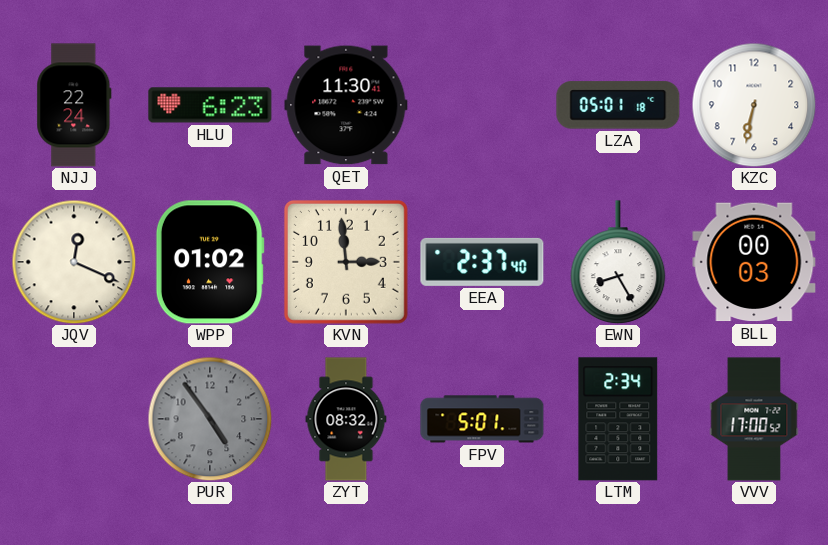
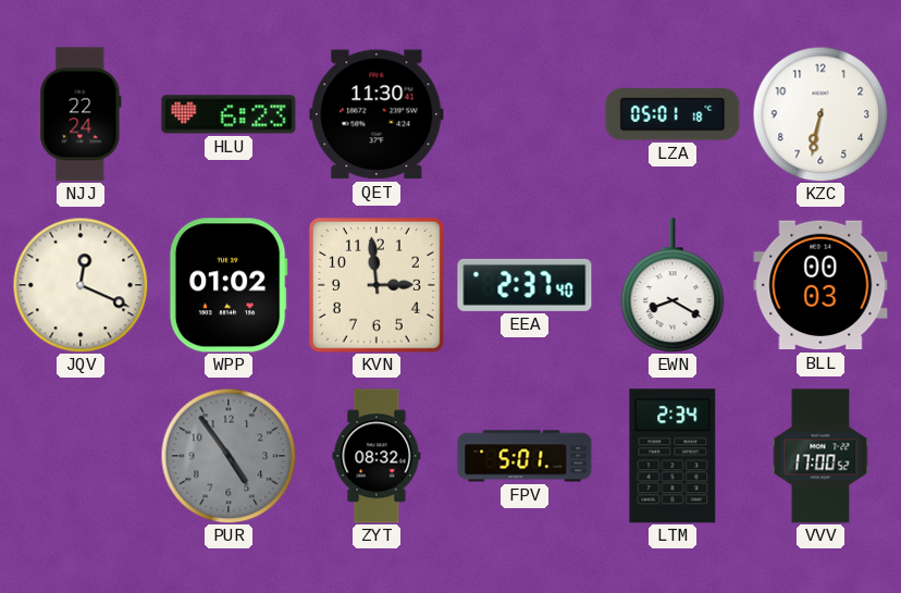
EWN: 8:25 -> 8:20
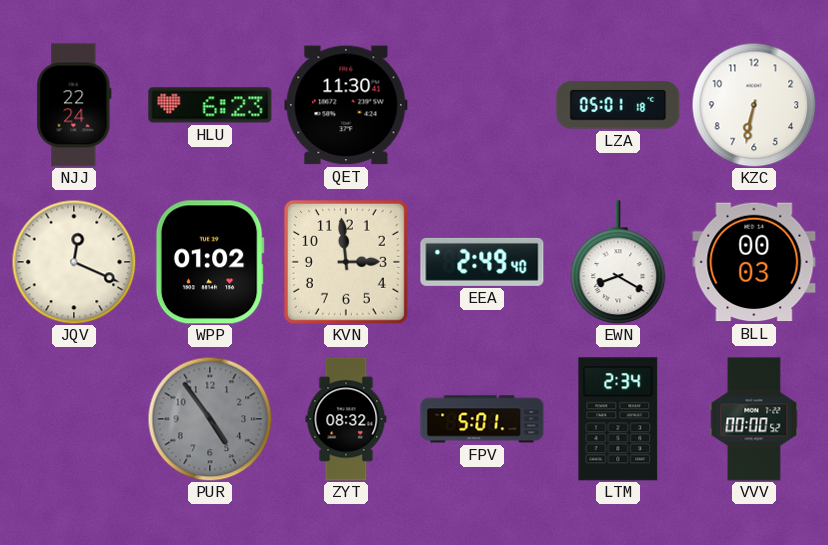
EEA: 2:37 -> 2:49
VVV: 17:00 -> 00:00
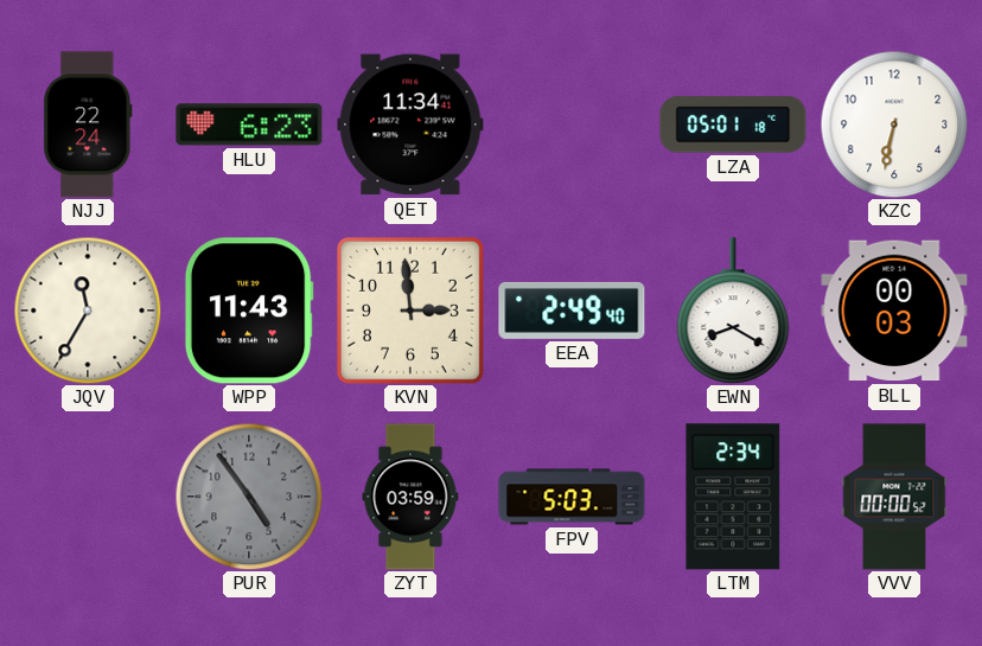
QET: 11:30 -> 11:34
JQV: 12:19 -> 11:35
WPP: 01:02 -> 11:43
ZYT: 08:32 -> 03:59
FPV: 5:01 -> 5:03
